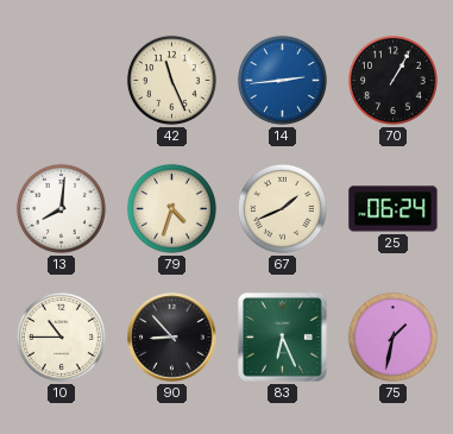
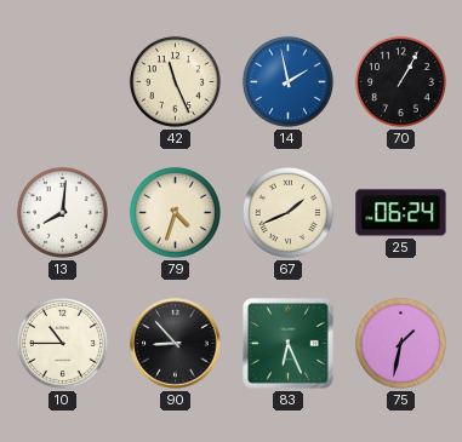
14: 2:44 -> 1:58
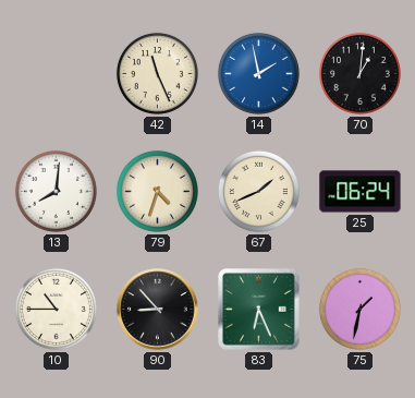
70: 1:05 -> 1:01
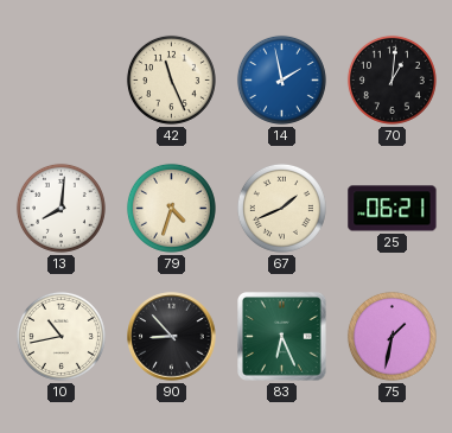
25: 06:24 -> 06:21
10: 10:45 -> 10:43
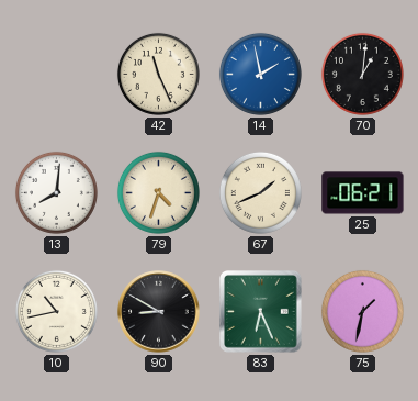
90: 8:53 -> 8:50
